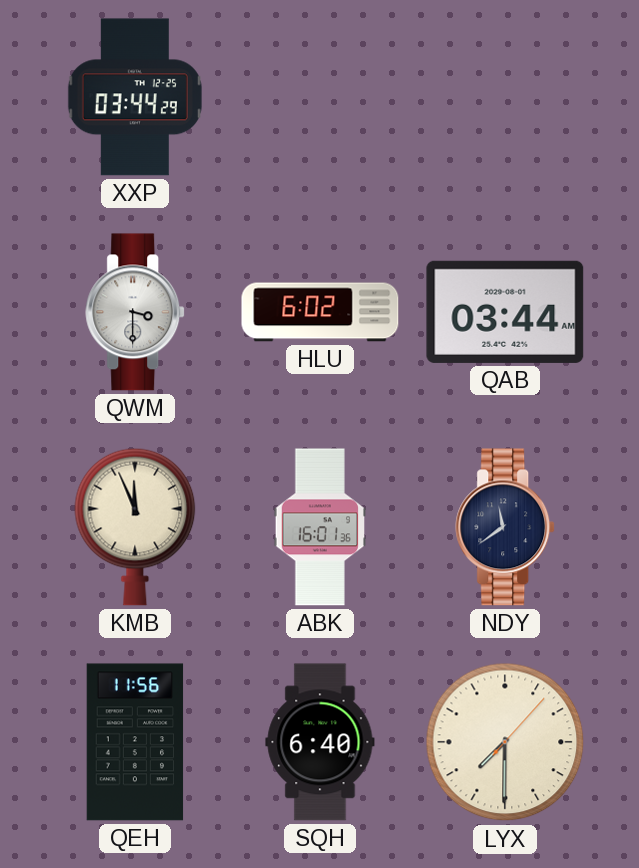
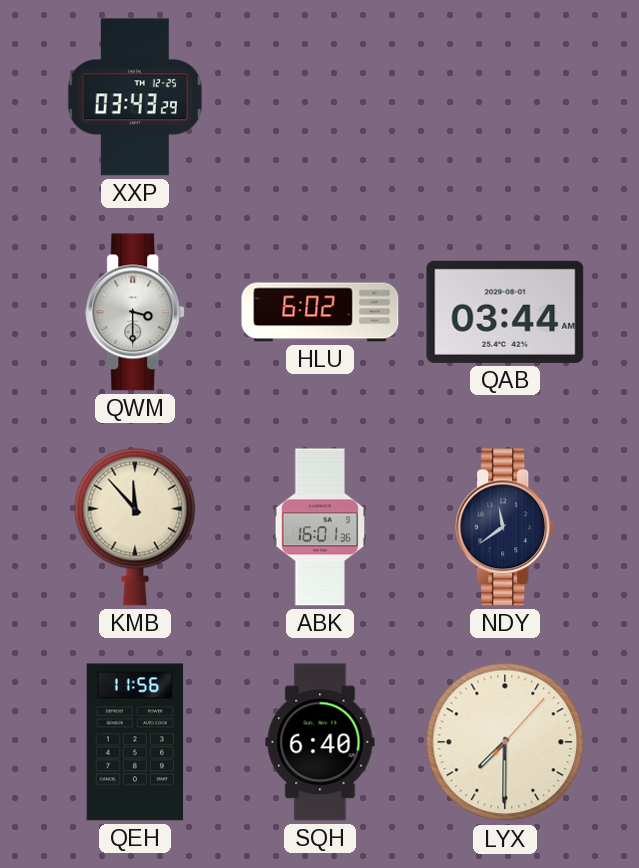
XXP: 03:44 -> 03:43
KMB: 11:56 -> 11:53
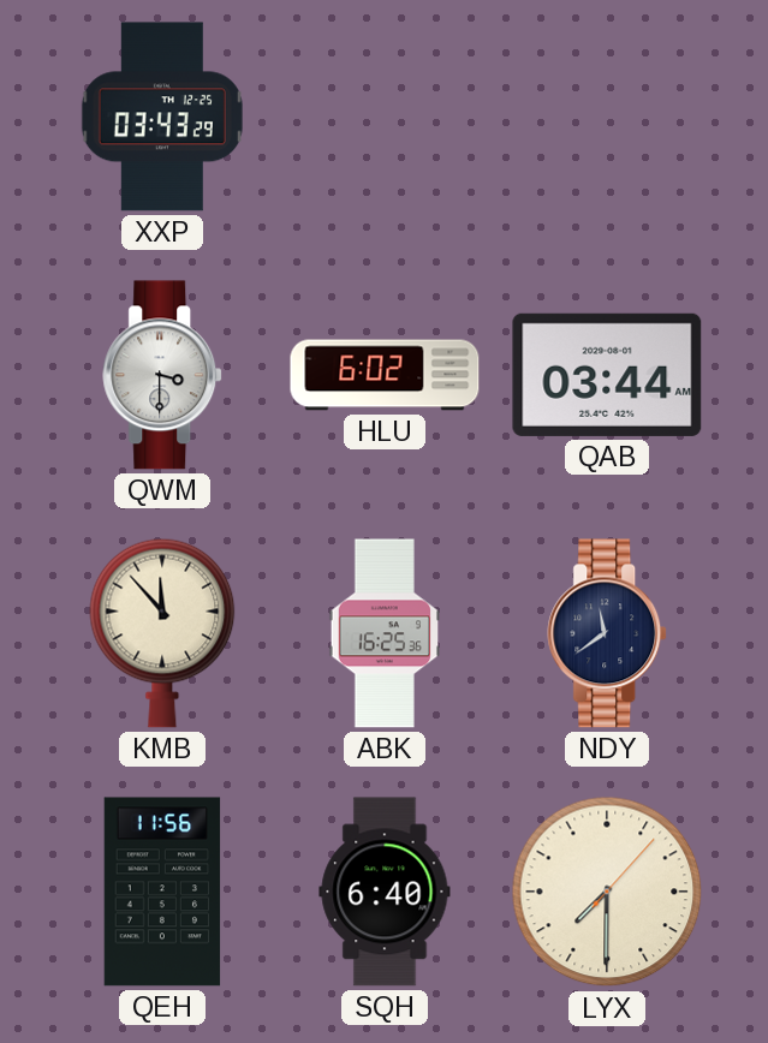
ABK: 16:01 -> 16:25
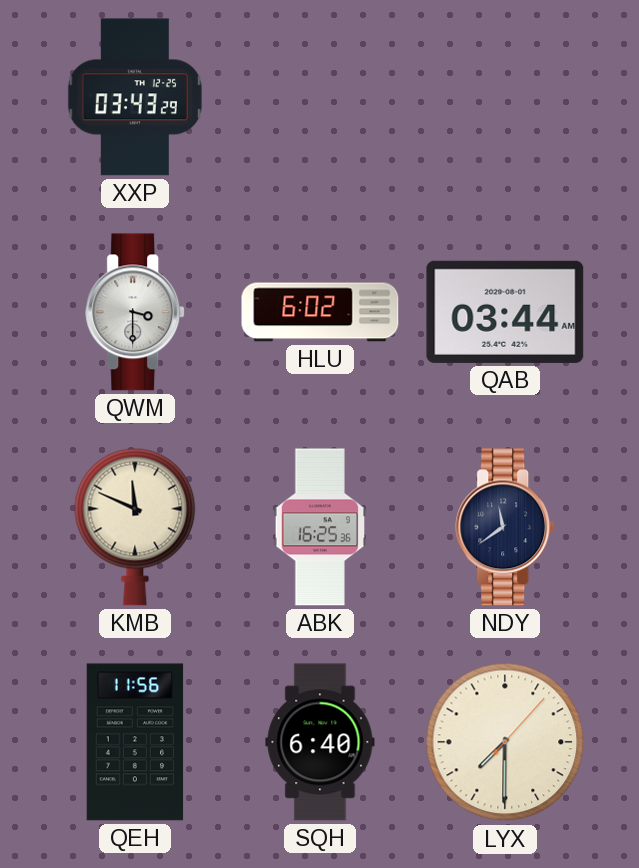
KMB: 11:53 -> 11:49
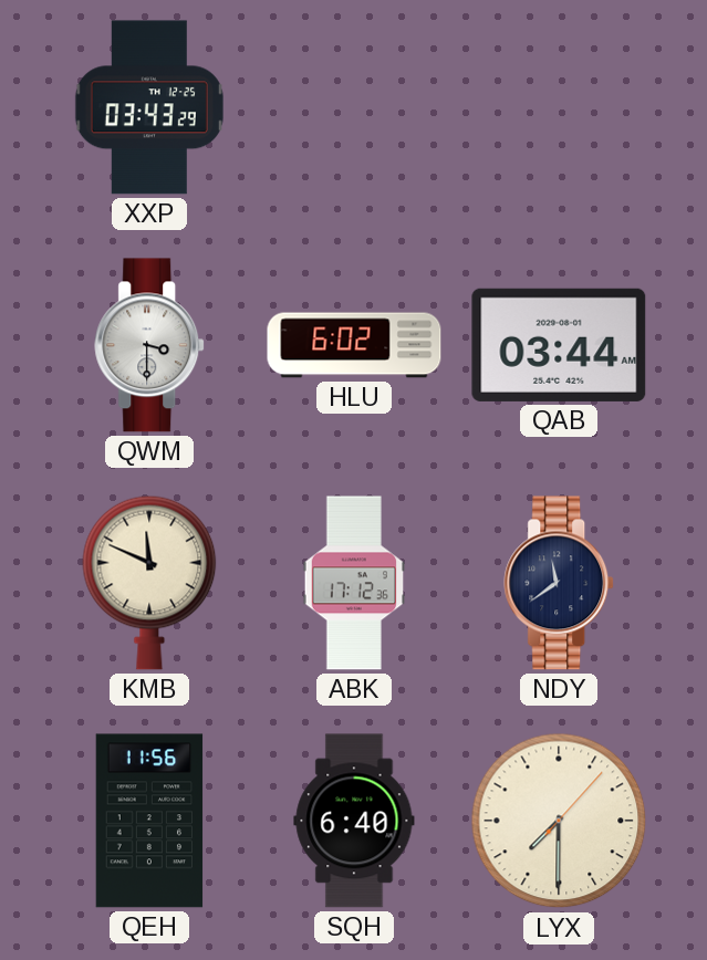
ABK: 16:25 -> 17:12
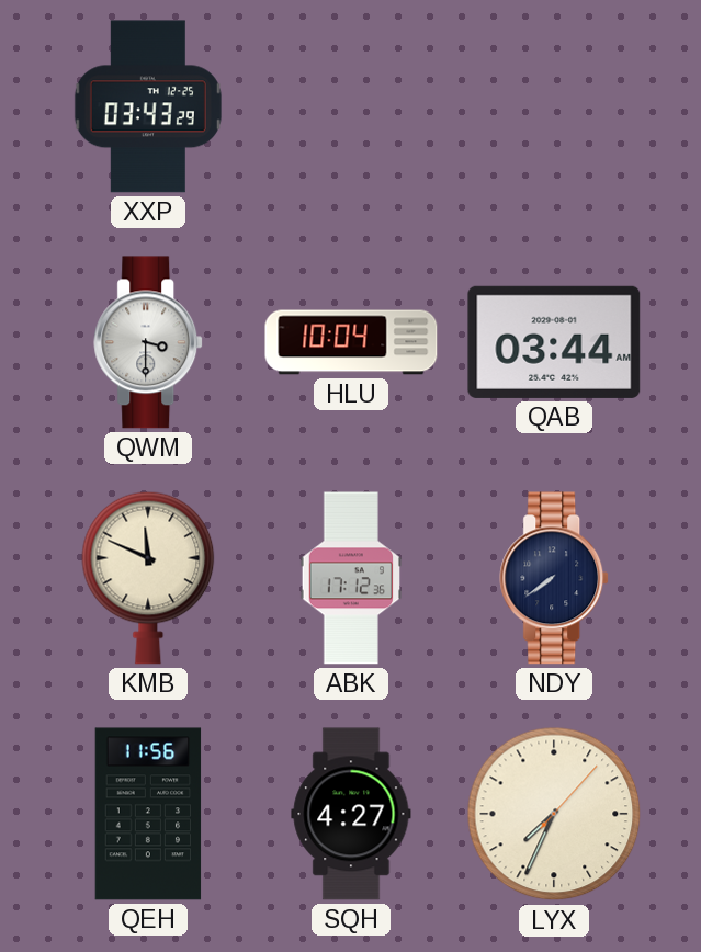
HLU: 6:02 -> 10:04
NDY: 11:39 -> 7:39
SQH: 6:40 -> 4:27
LYX: 7:30 -> 7:34
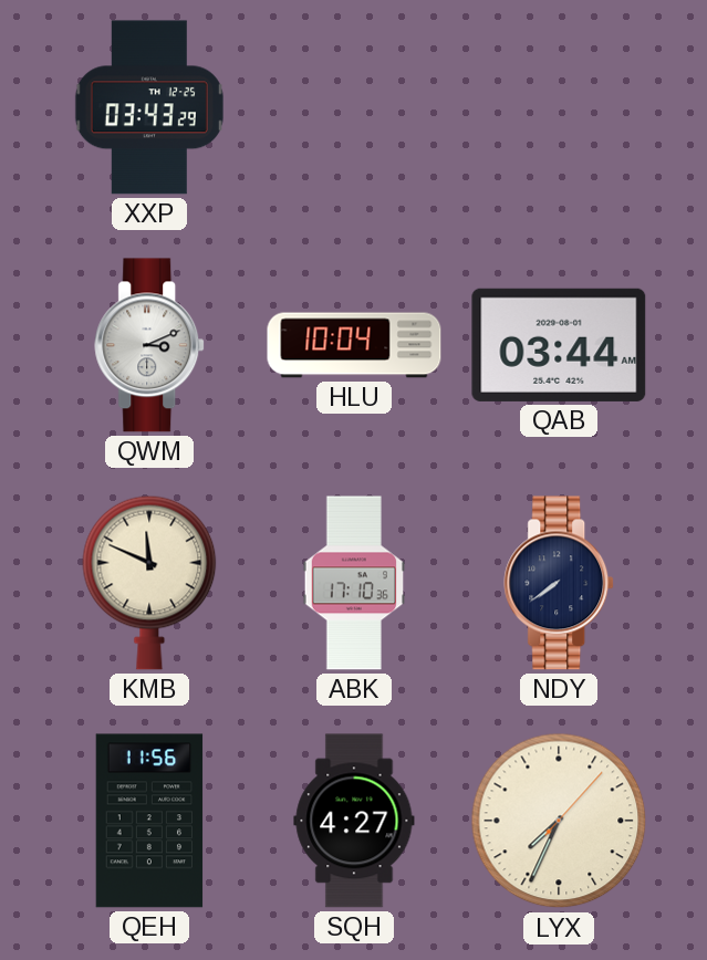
QWM: 3:30 -> 3:11
ABK: 17:12 -> 17:10
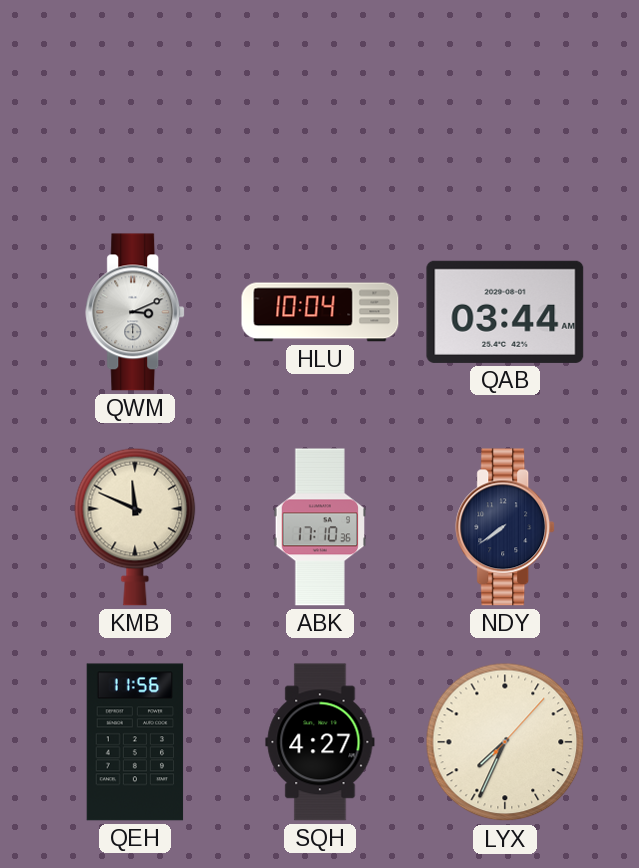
XXP: 03:43 -> none
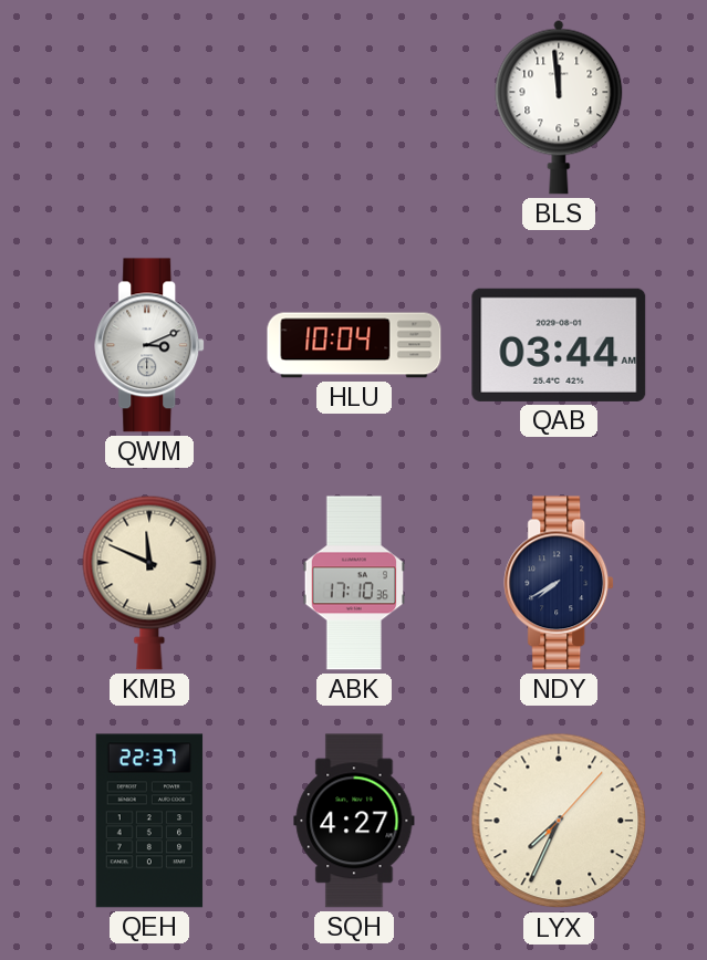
BLS: none -> 11:59
NDY: 7:39 -> 7:40
QEH: 11:56 -> 22:37
